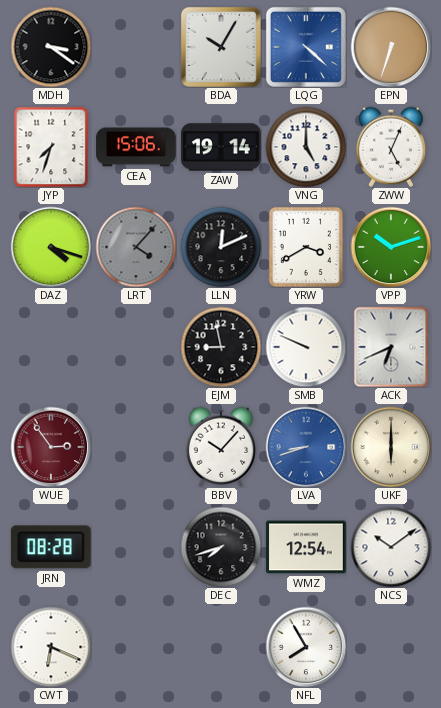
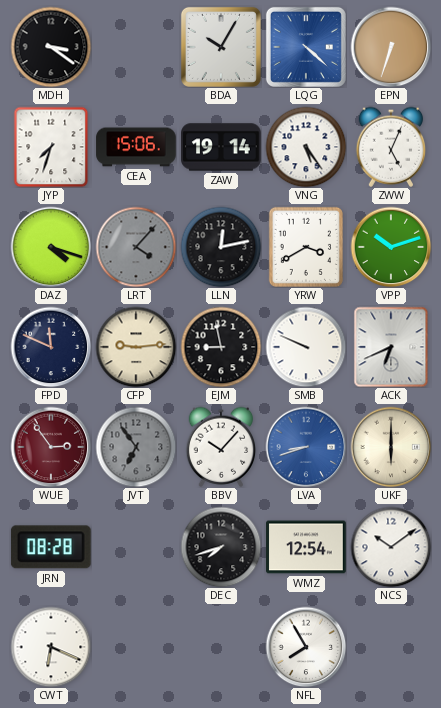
VNG: 5:00 -> 5:24
LLN: 12:11 -> 12:13
FPD: none -> 11:49
CFP: none -> 9:14
JVT: none -> 6:54
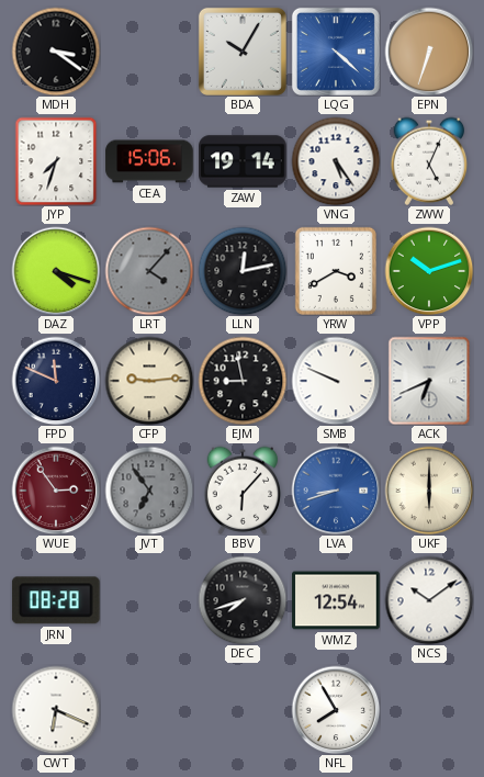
BBV: 10:07 -> 6:07
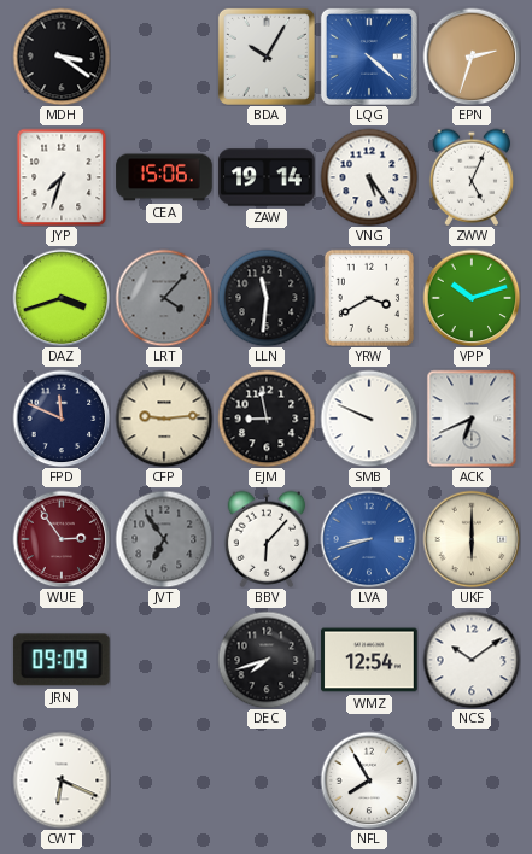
EPN: 6:33 -> 2:33
DAZ: 4:18 -> 3:42
LLN: 12:13 -> 11:31
JRN: 08:28 -> 09:09
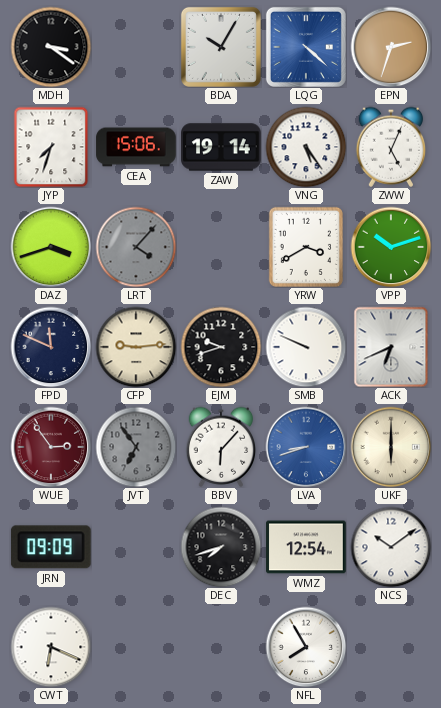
LLN: 11:31 -> none
EJM: 8:58 -> 9:42
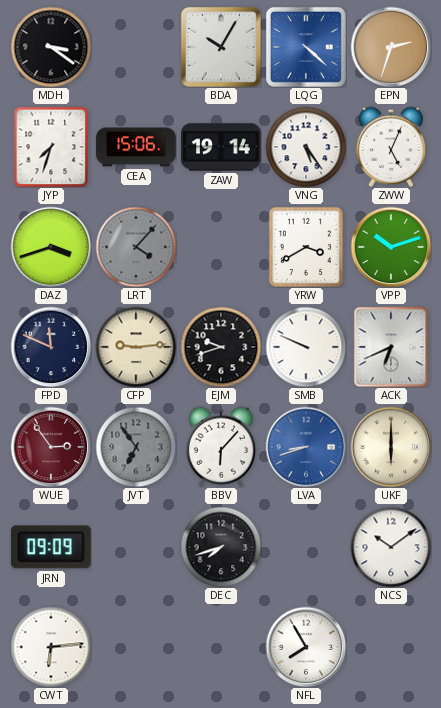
WMZ: 12:54 -> none
CWT: 6:19 -> 6:14
